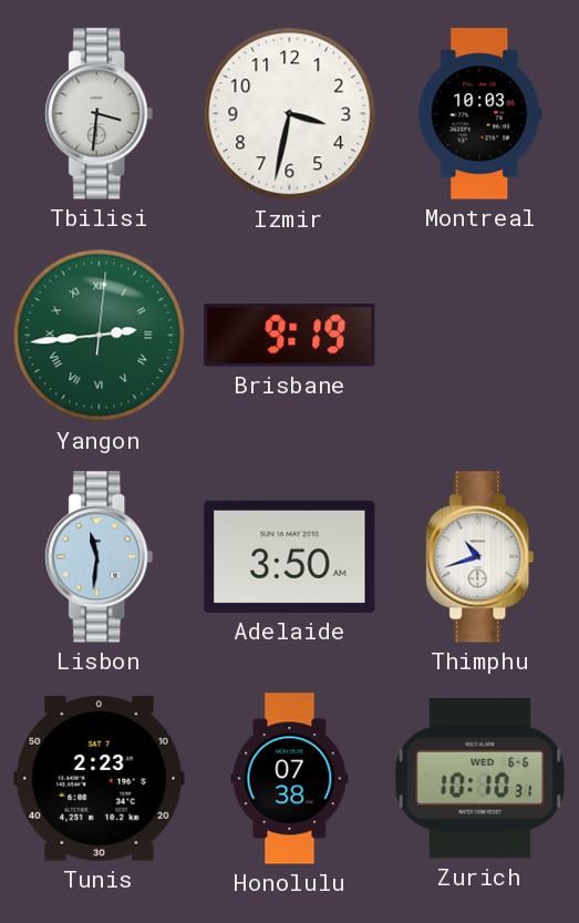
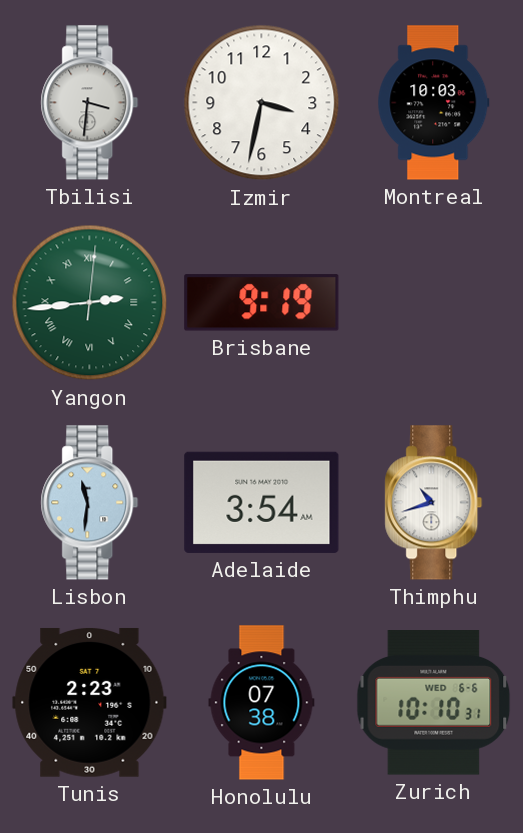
Adelaide: 3:50 -> 3:54
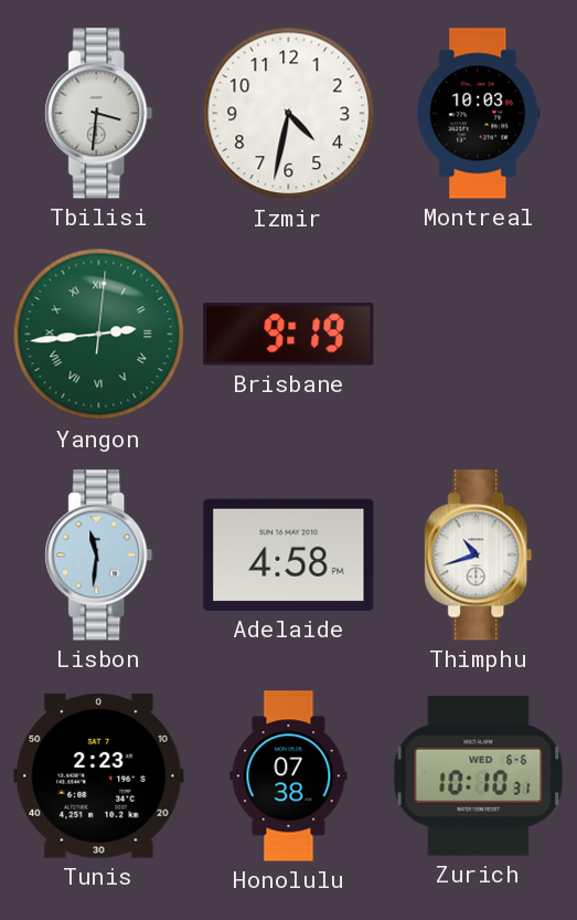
Izmir: 3:32 -> 4:32
Adelaide: 3:54 -> 4:58
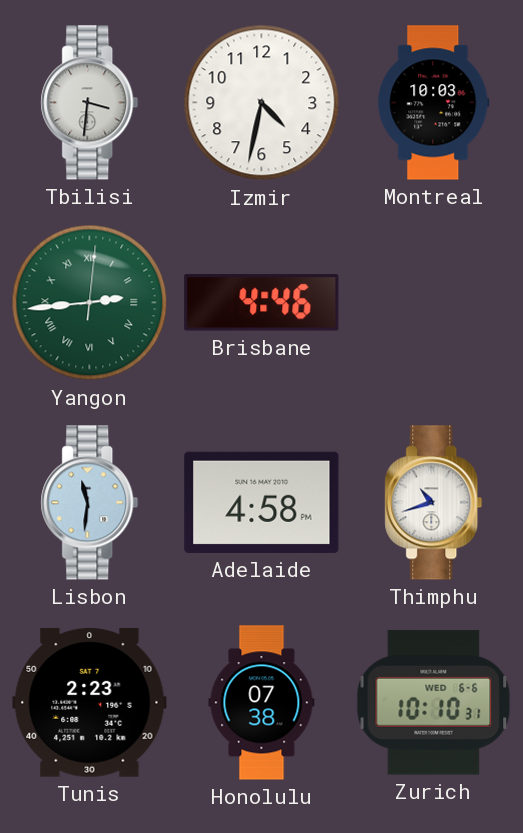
Brisbane: 9:19 -> 4:46
